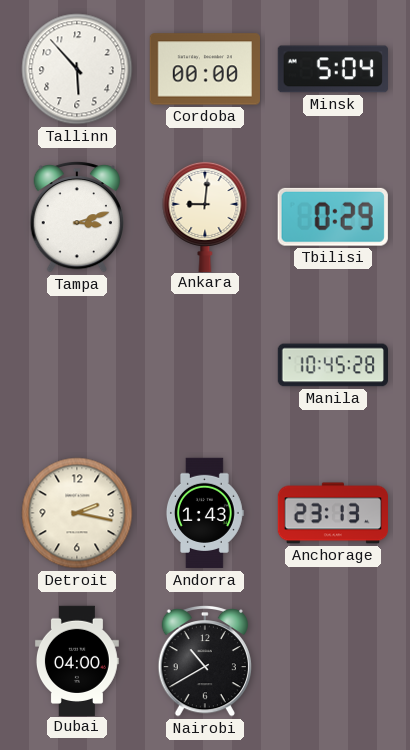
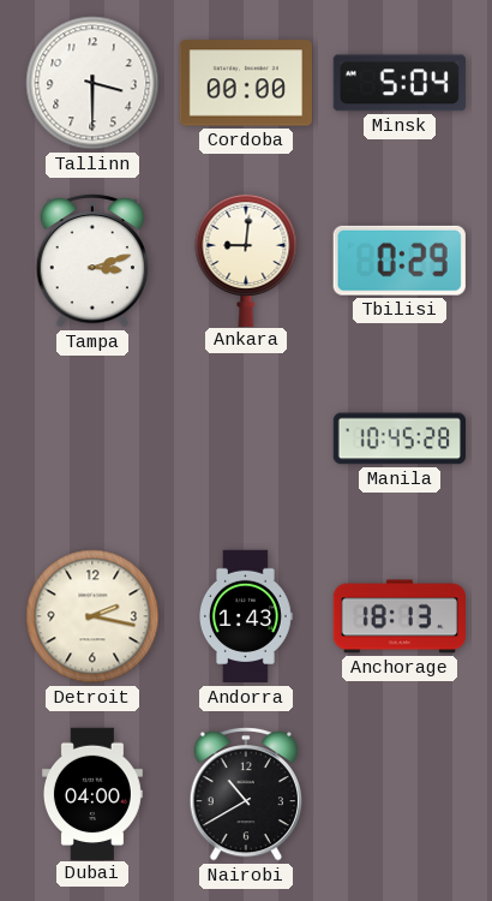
Tallinn: 5:53 -> 3:30
Anchorage: 23:13 -> 18:13
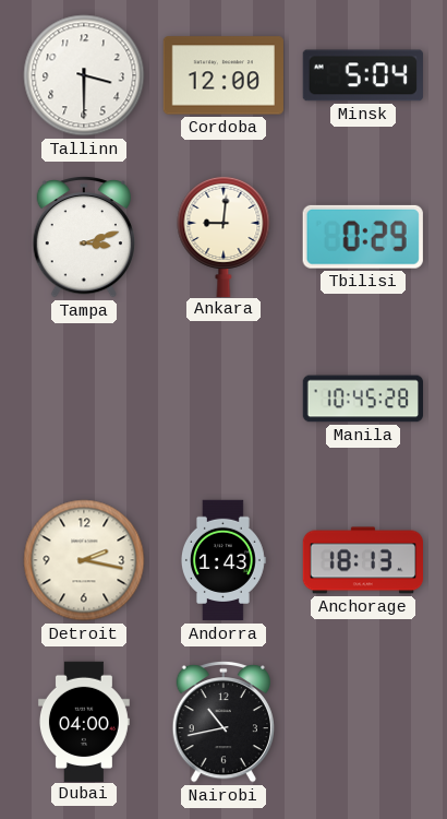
Cordoba: 00:00 -> 12:00
Nairobi: 10:40 -> 10:43
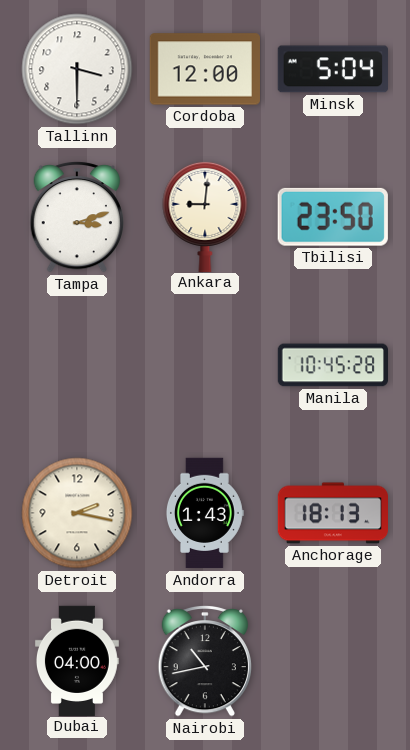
Tbilisi: 0:29 -> 23:50
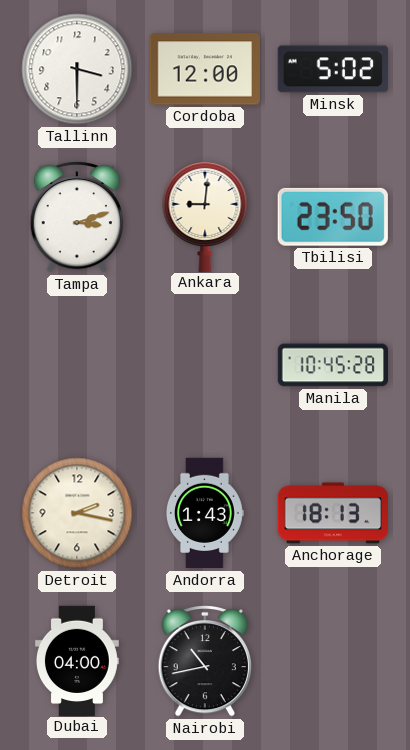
Minsk: 5:04 -> 5:02
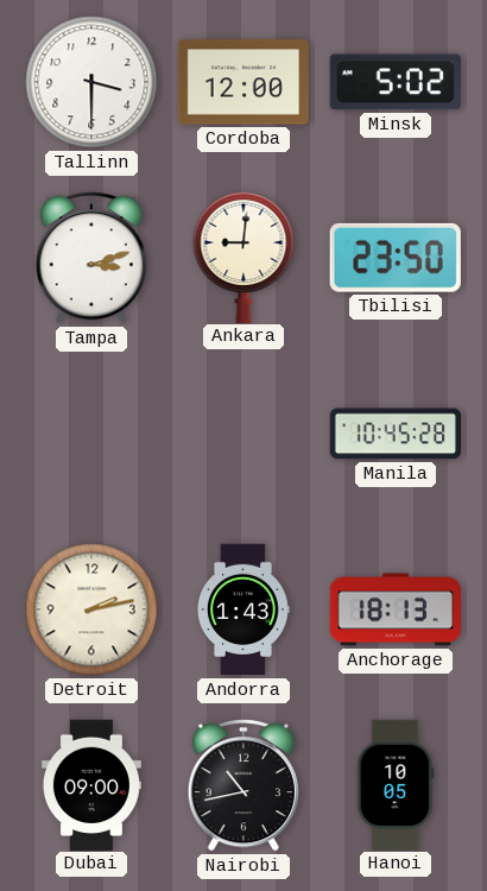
Detroit: 2:17 -> 2:13
Dubai: 04:00 -> 09:00
Hanoi: none -> 10:05
